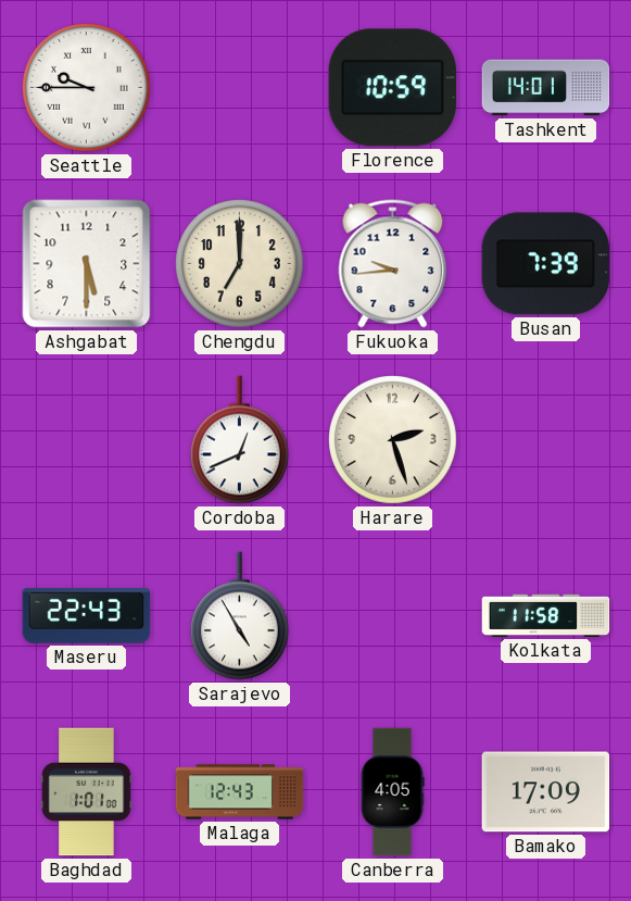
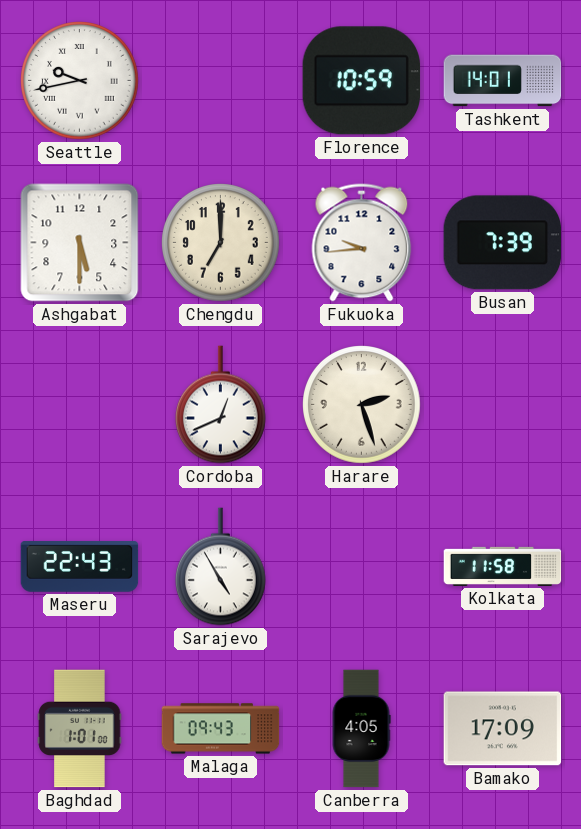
Seattle: 9:45 -> 9:43
Malaga: 12:43 -> 09:43
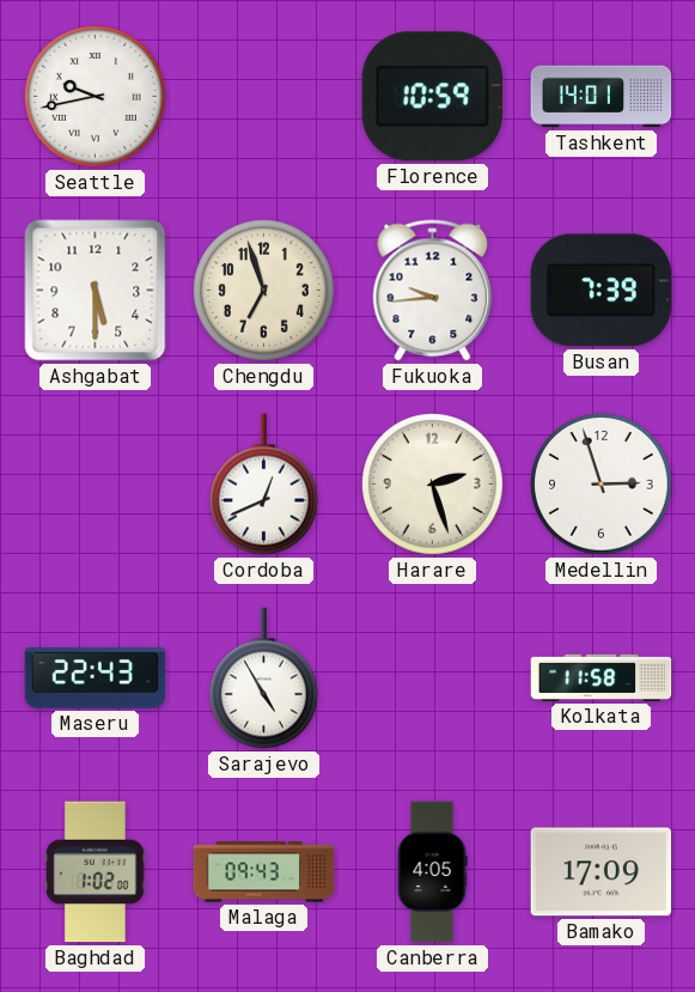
Chengdu: 7:00 -> 6:57
Medellin: none -> 2:57
Baghdad: 1:01 -> 1:02
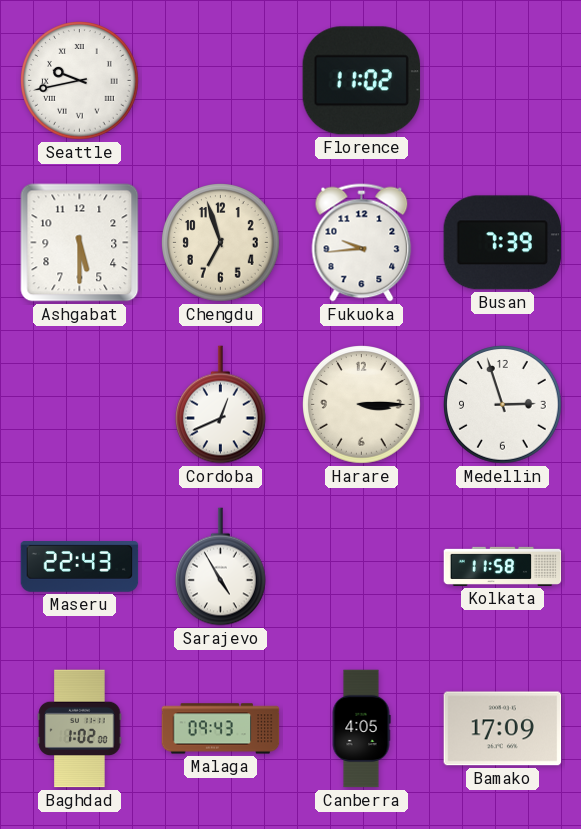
Florence: 10:59 -> 11:02
Tashkent: 14:01 -> none
Harare: 2:27 -> 3:15
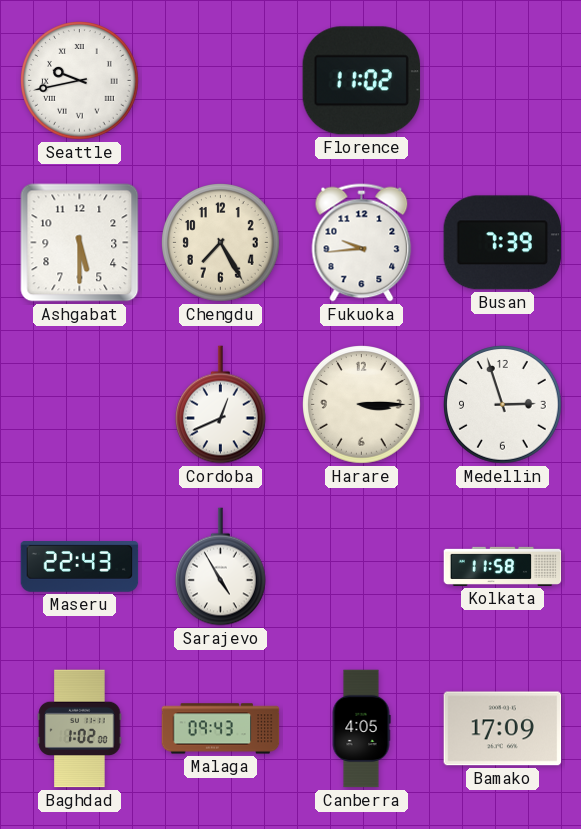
Chengdu: 6:57 -> 7:25
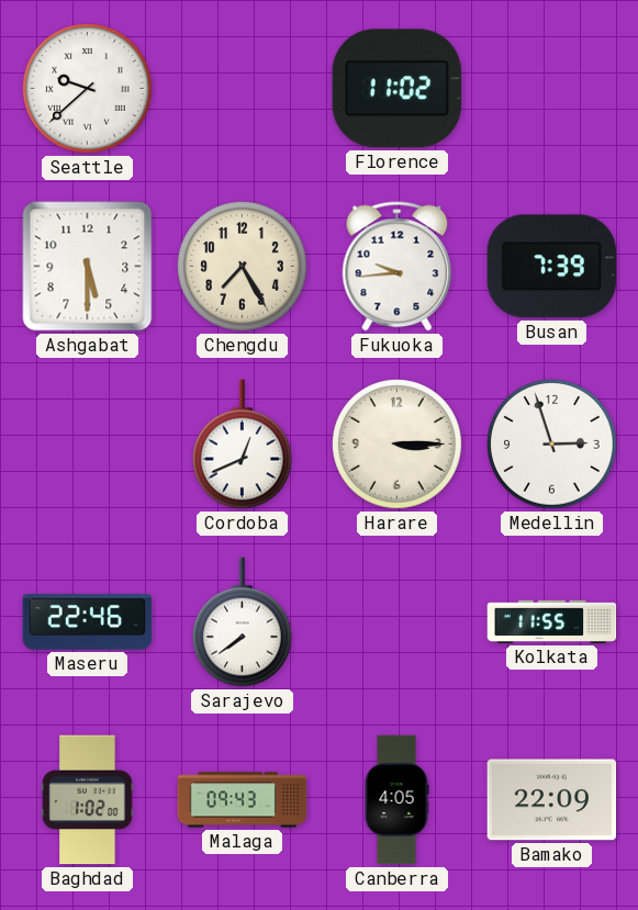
Seattle: 9:43 -> 9:38
Maseru: 22:43 -> 22:46
Sarajevo: 4:55 -> 7:39
Kolkata: 11:58 -> 11:55
Bamako: 17:09 -> 22:09
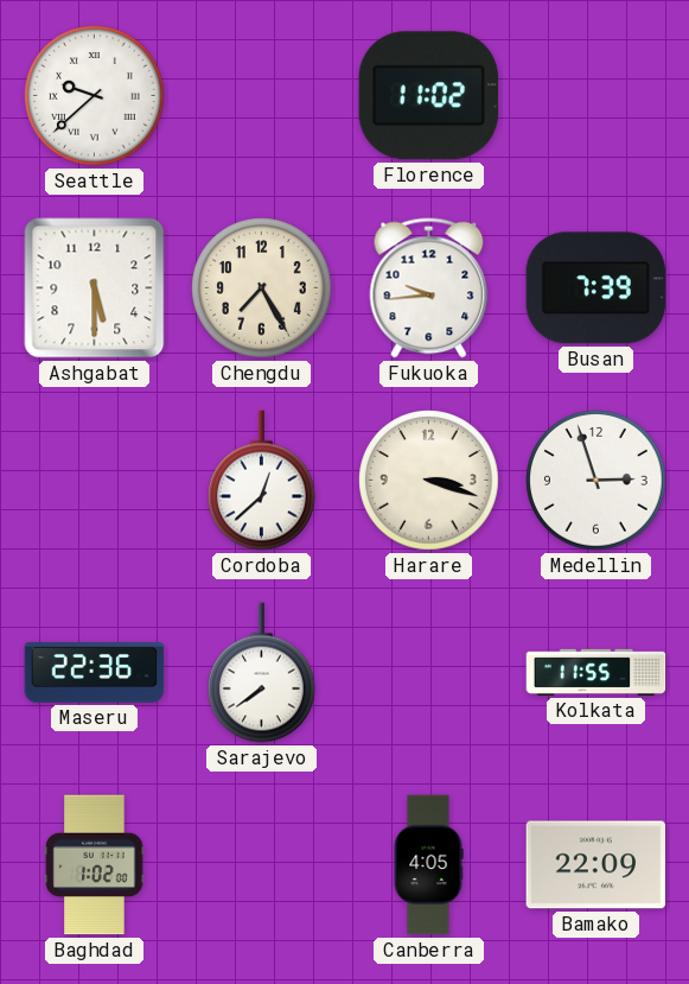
Cordoba: 12:41 -> 12:38
Harare: 3:15 -> 3:18
Maseru: 22:46 -> 22:36
Malaga: 09:43 -> none
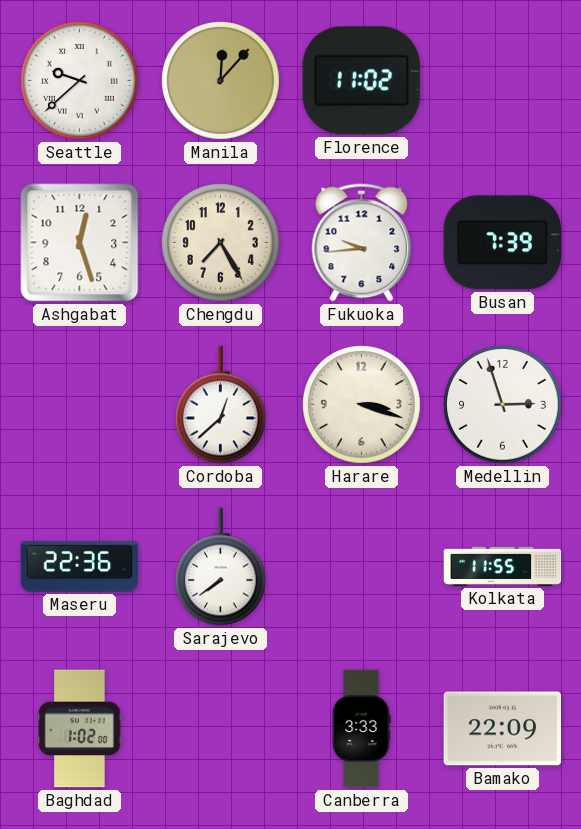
Manila: none -> 12:07
Ashgabat: 5:30 -> 12:27
Canberra: 4:05 -> 3:33
